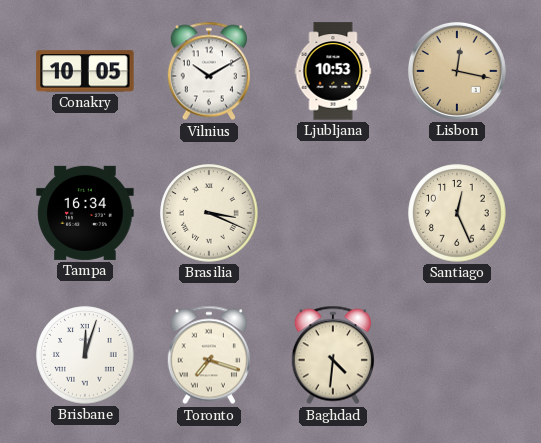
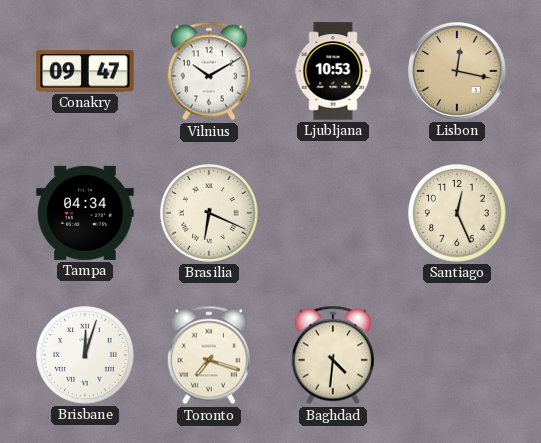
Conakry: 10:05 -> 09:47
Tampa: 16:34 -> 04:34
Brasilia: 3:19 -> 6:19
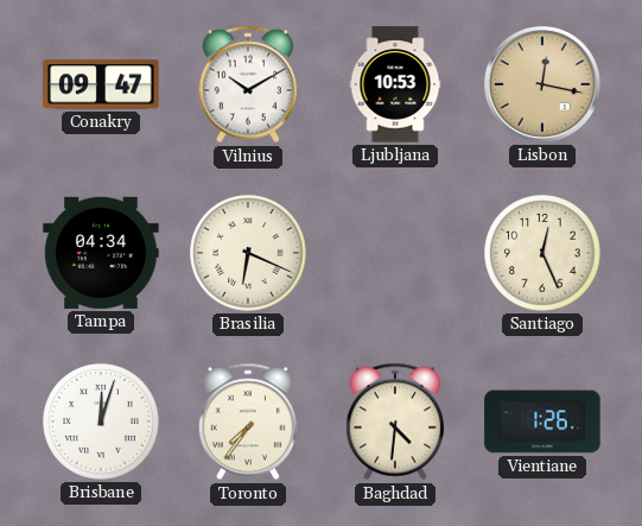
Toronto: 7:18 -> 7:36
Vientiane: none -> 1:26
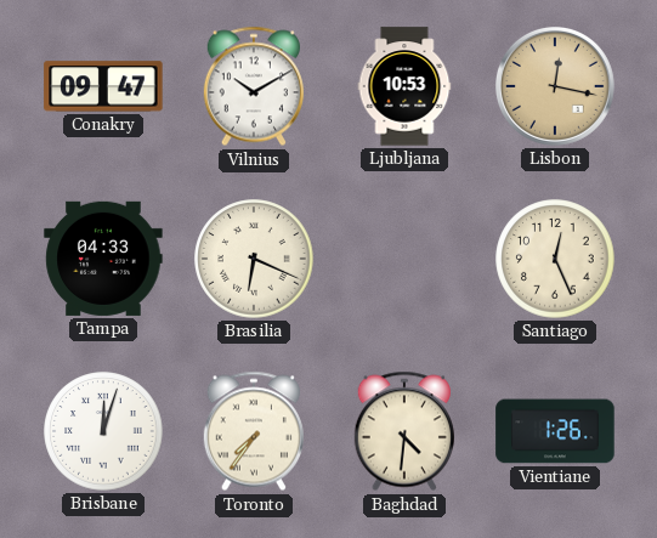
Tampa: 04:34 -> 04:33
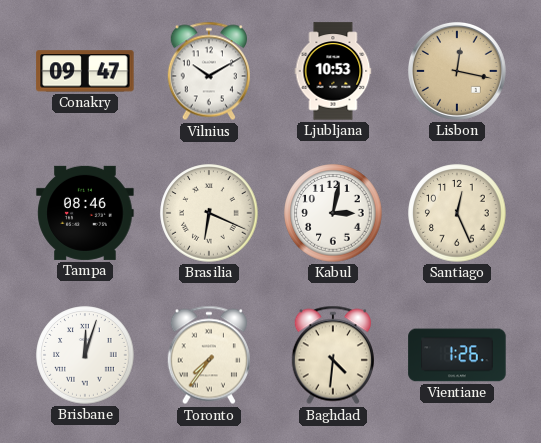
Tampa: 04:33 -> 08:46
Kabul: none -> 3:02
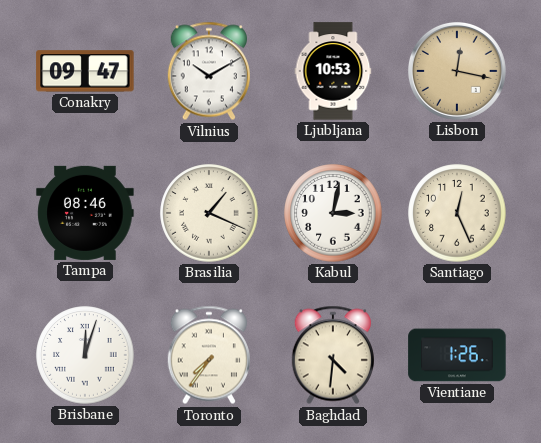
Brasilia: 6:19 -> 1:19
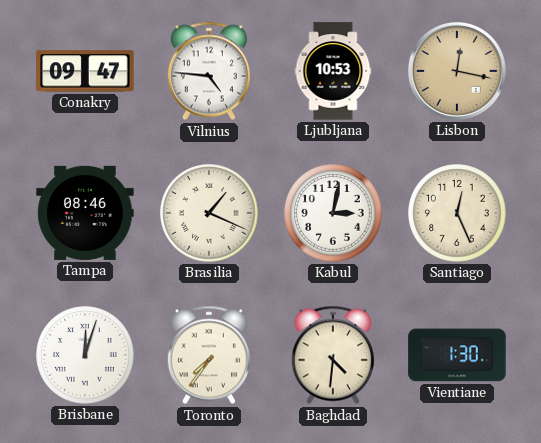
Vilnius: 10:10 -> 4:46
Vientiane: 1:26 -> 1:30
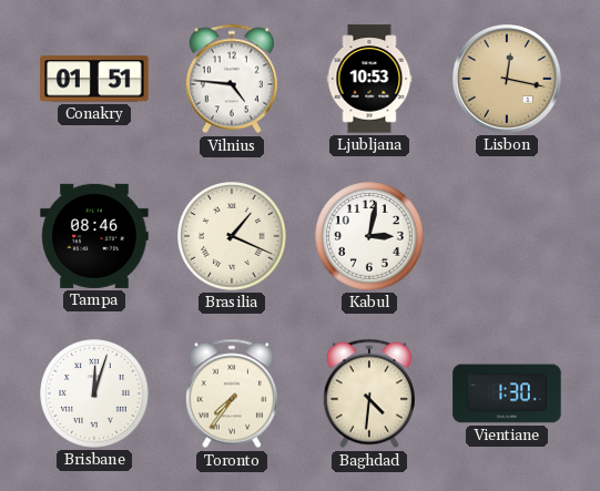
Conakry: 09:47 -> 01:51
Santiago: 12:26 -> none
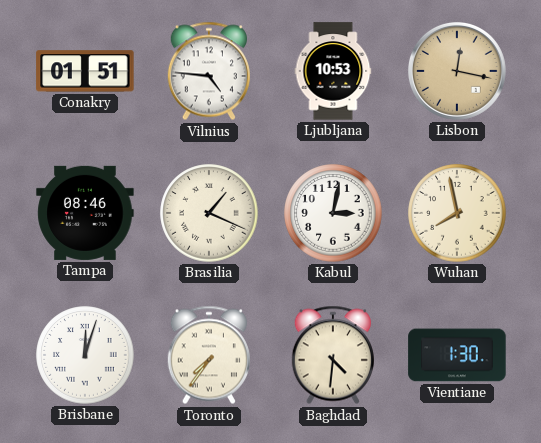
Wuhan: none -> 7:58
